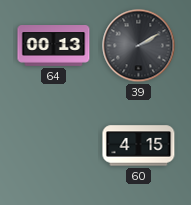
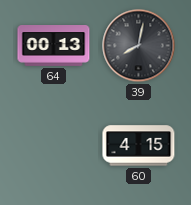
39: 2:10 -> 8:02
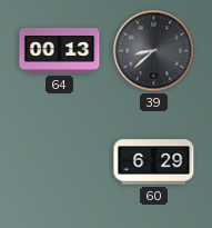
39: 8:02 -> 8:38
60: 4:15 -> 6:29
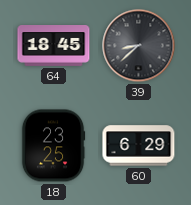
64: 00:13 -> 18:45
18: none -> 23:25
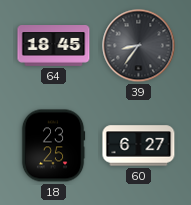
39: 8:38 -> 8:36
60: 6:29 -> 6:27
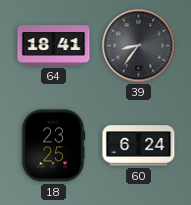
64: 18:45 -> 18:41
60: 6:27 -> 6:24
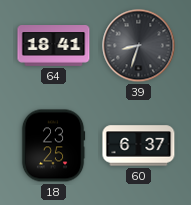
39: 8:36 -> 8:33
60: 6:24 -> 6:37
